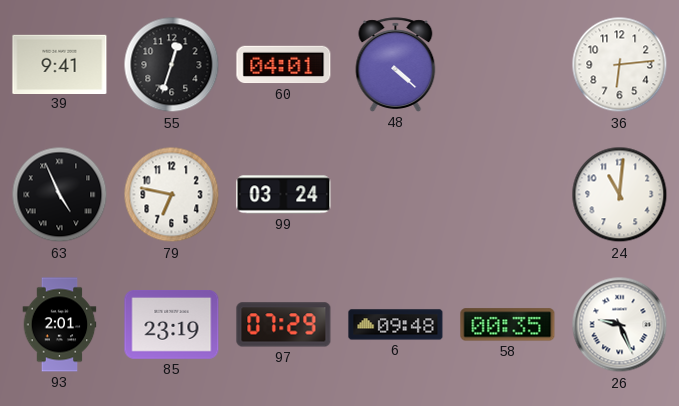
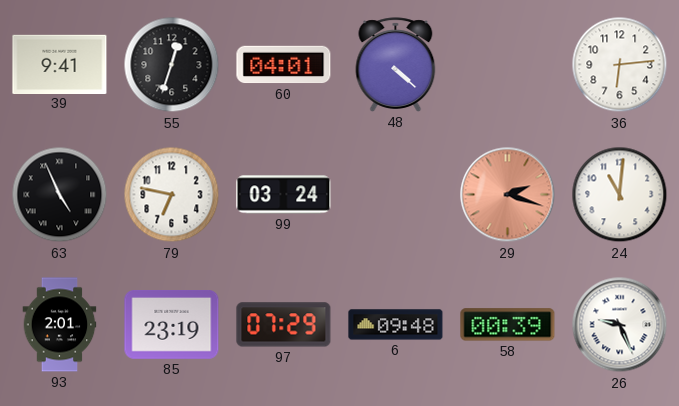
29: none -> 2:18
58: 00:35 -> 00:39
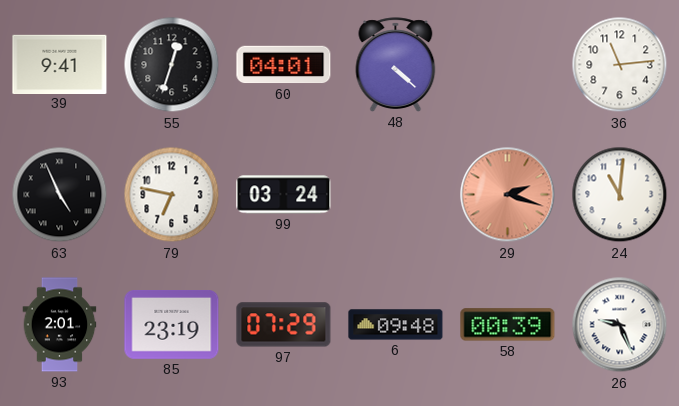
36: 6:14 -> 11:14
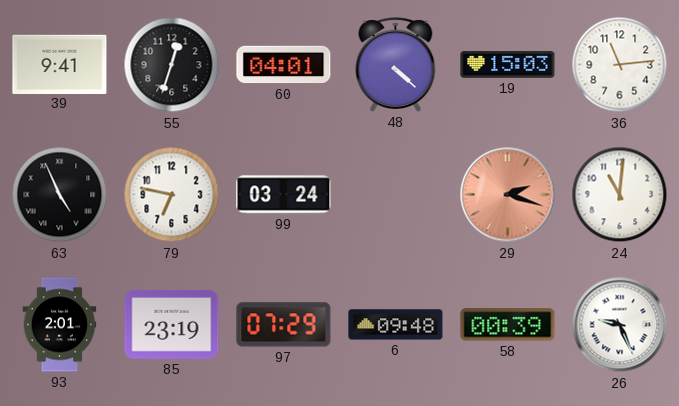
19: none -> 15:03
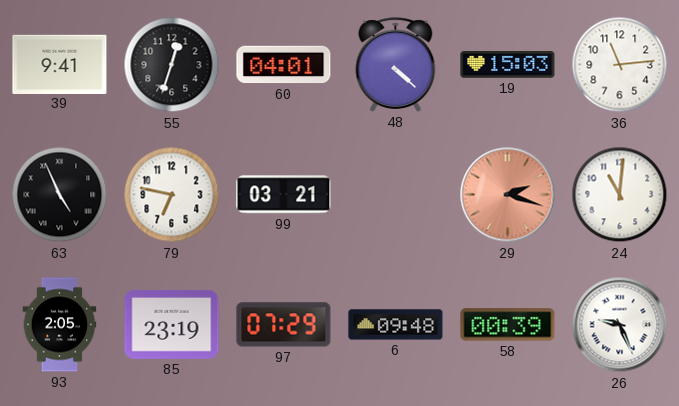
99: 03:24 -> 03:21
93: 2:01 -> 2:05
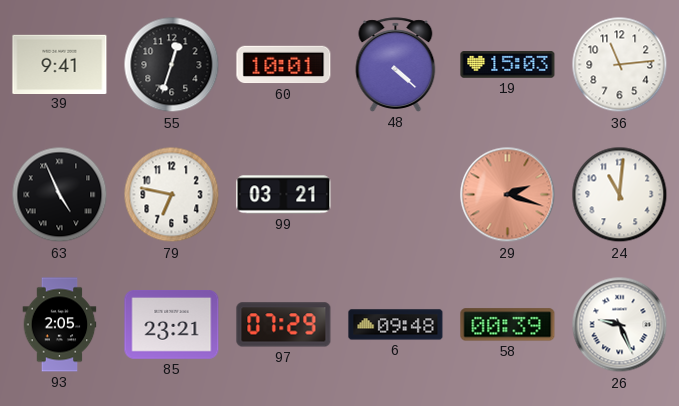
60: 04:01 -> 10:01
85: 23:19 -> 23:21
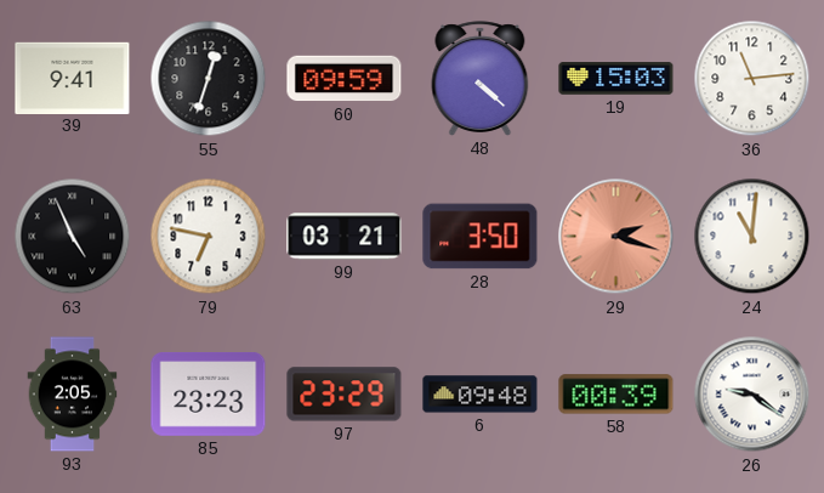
60: 10:01 -> 09:59
28: none -> 3:50
85: 23:21 -> 23:23
97: 07:29 -> 23:29
26: 9:26 -> 9:21
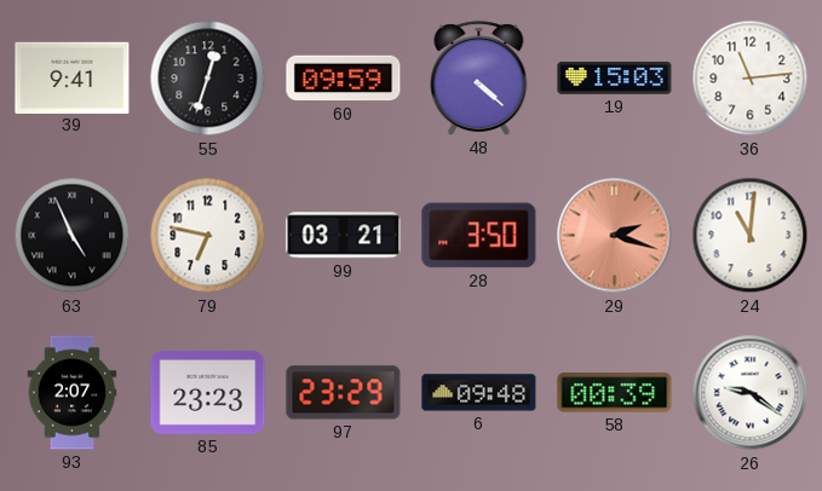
93: 2:05 -> 2:07
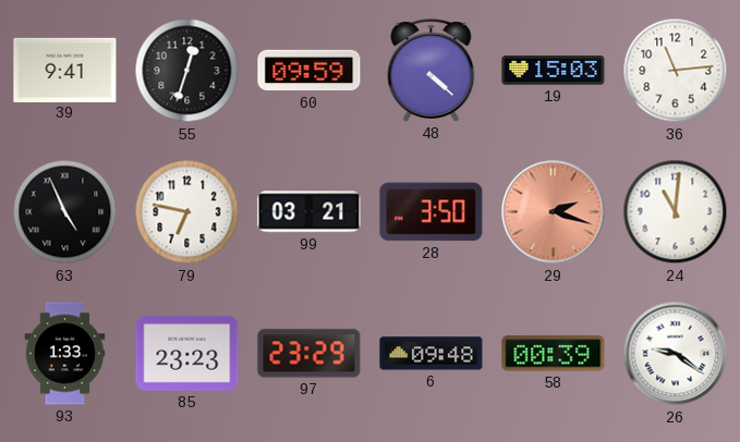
93: 2:07 -> 1:33
